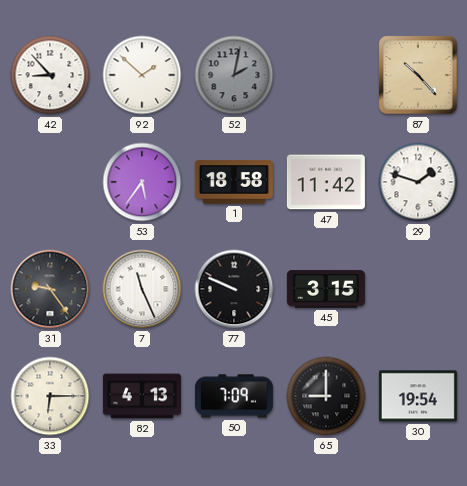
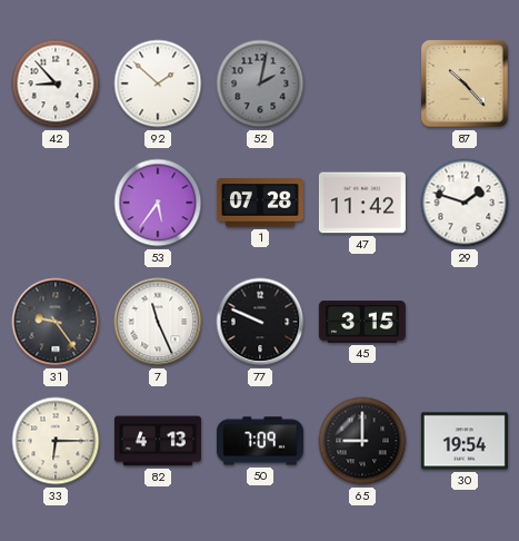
1: 18:58 -> 07:28
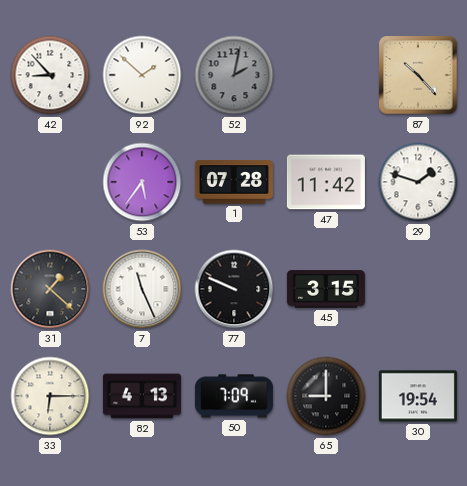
31: 9:24 -> 1:22
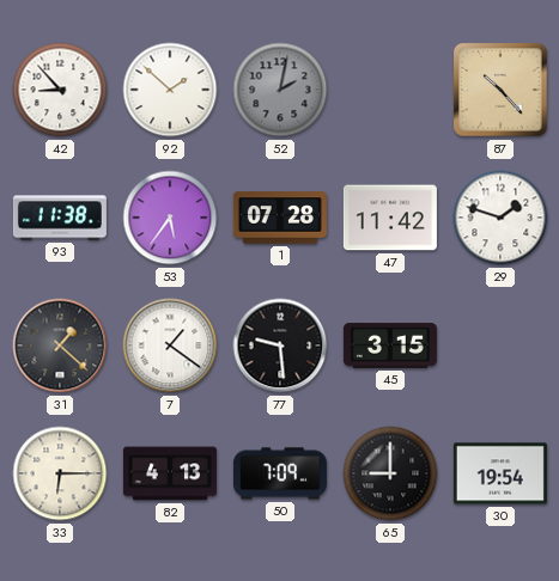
93: none -> 11:38
7: 11:26 -> 1:21
77: 9:49 -> 9:29
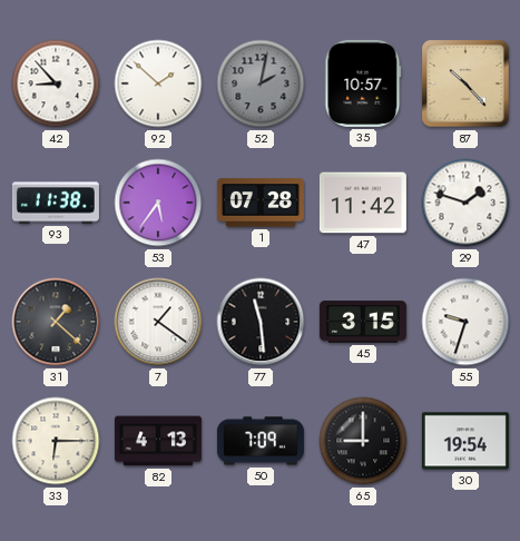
35: none -> 10:57
77: 9:29 -> 11:29
55: none -> 9:33
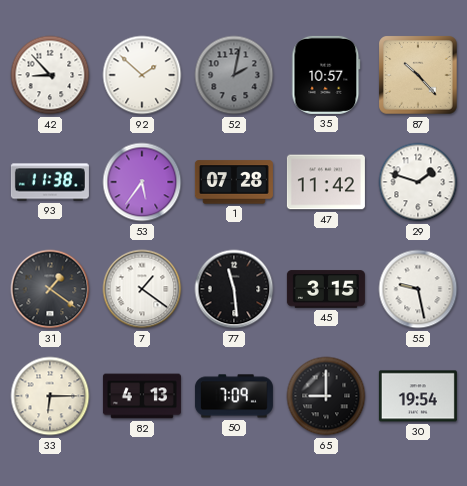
31: 1:22 -> 1:21
55: 9:33 -> 9:28
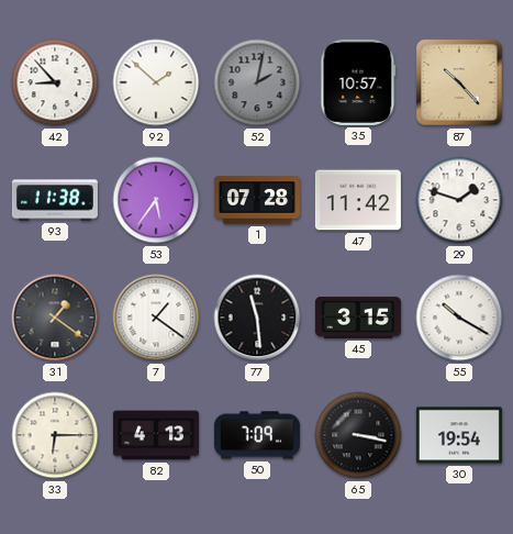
55: 9:28 -> 10:20
65: 9:00 -> 3:17
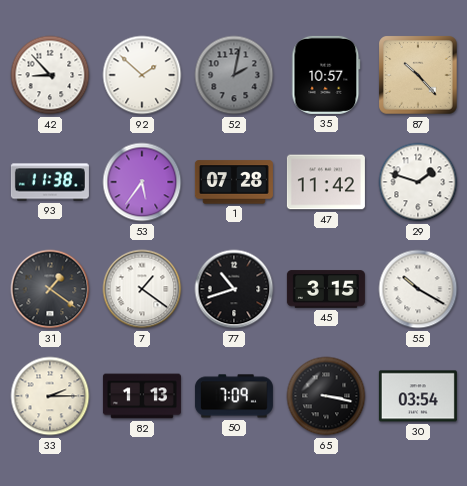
77: 11:29 -> 10:42
33: 6:15 -> 2:15
82: 4:13 -> 1:13
30: 19:54 -> 03:54
